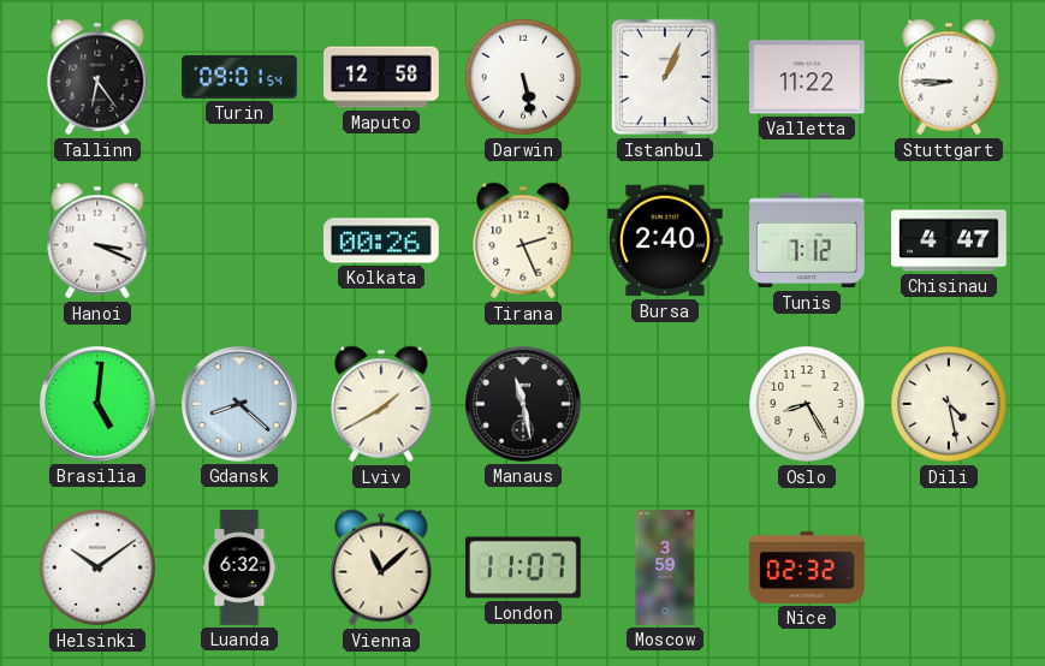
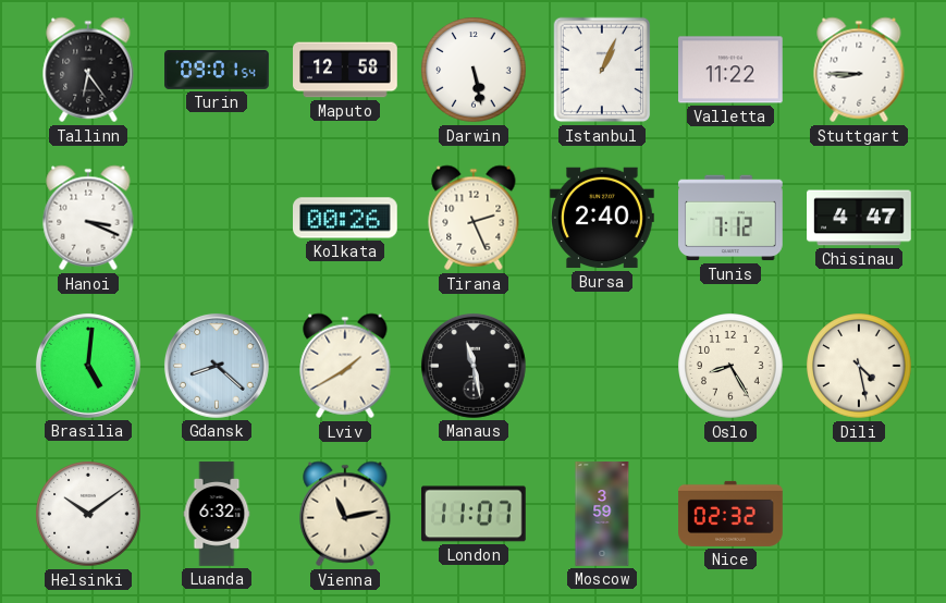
Vienna: 11:08 -> 11:13
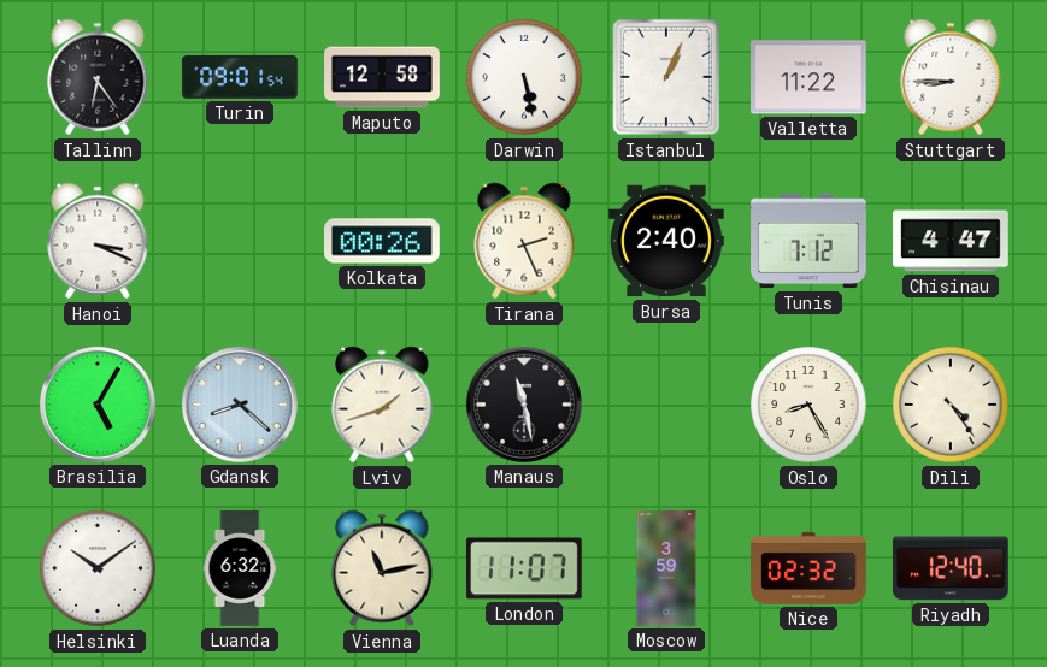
Brasilia: 5:01 -> 5:05
Lviv: 1:40 -> 1:42
Dili: 4:28 -> 4:24
Riyadh: none -> 12:40
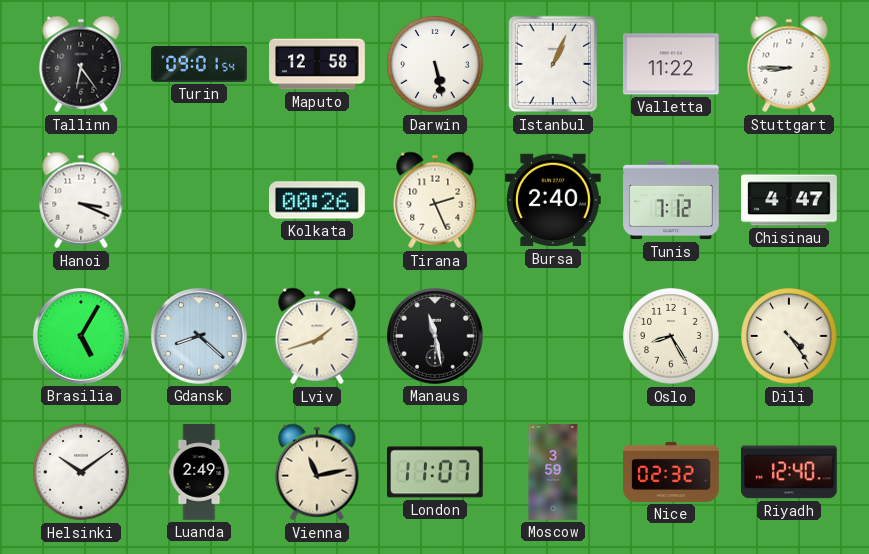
Luanda: 6:32 -> 2:49
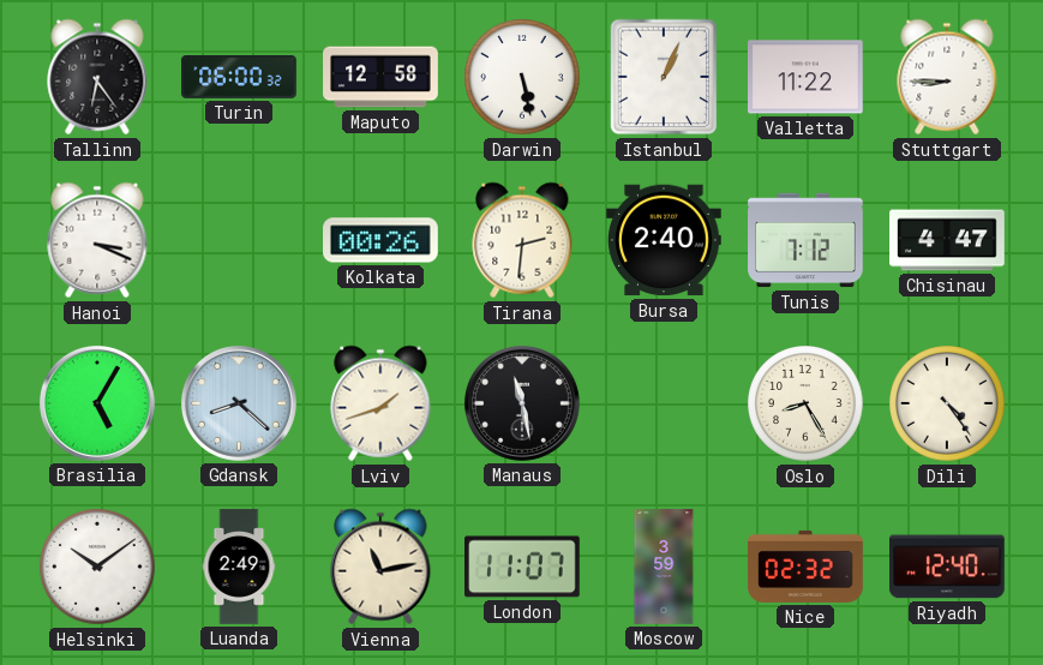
Turin: 09:01 -> 06:00
Tirana: 2:26 -> 2:31
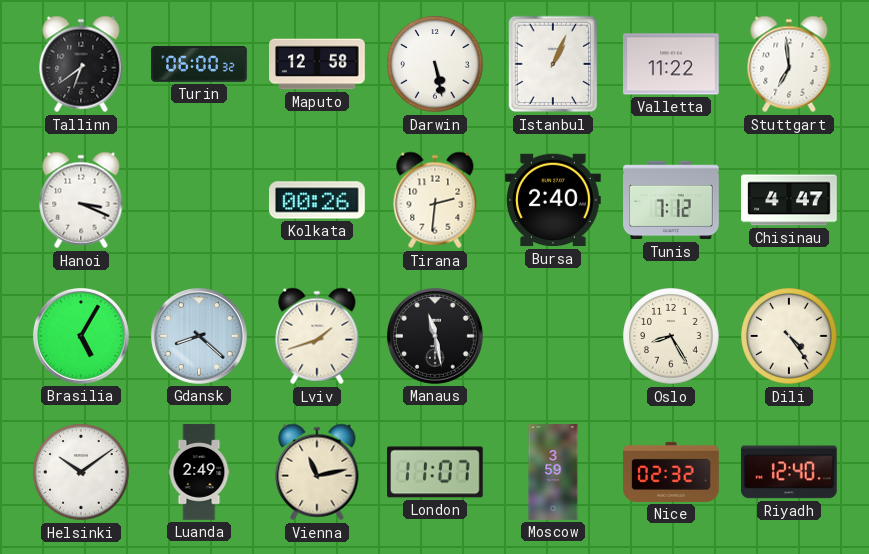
Tallinn: 6:24 -> 6:39
Stuttgart: 8:45 -> 6:59
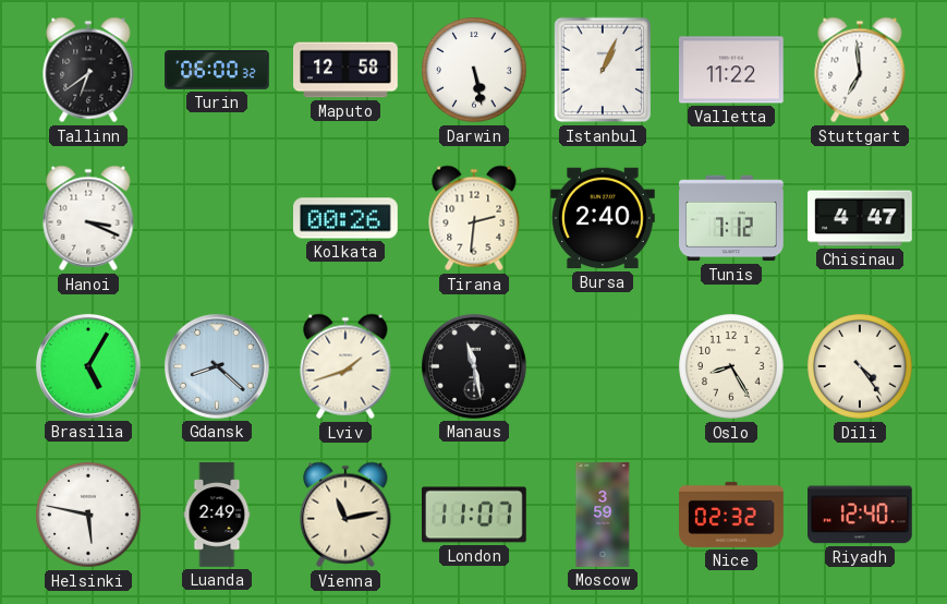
Helsinki: 10:09 -> 5:47
